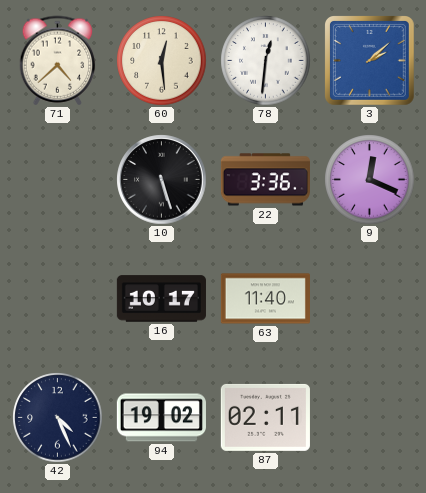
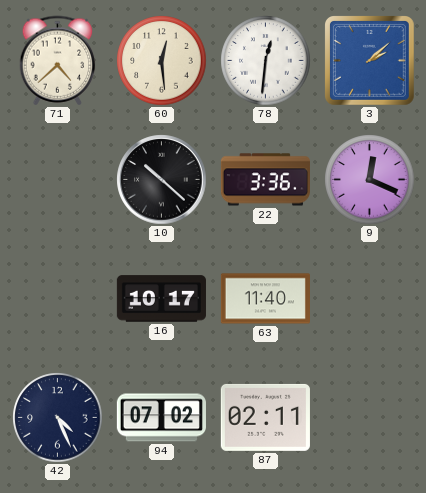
10: 5:27 -> 10:22
94: 19:02 -> 07:02
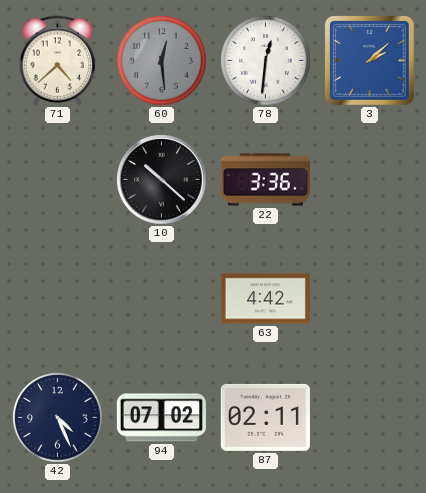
60 dial: cream -> grey
9: 12:19 -> none
16: 10:17 -> none
63: 11:40 -> 4:42
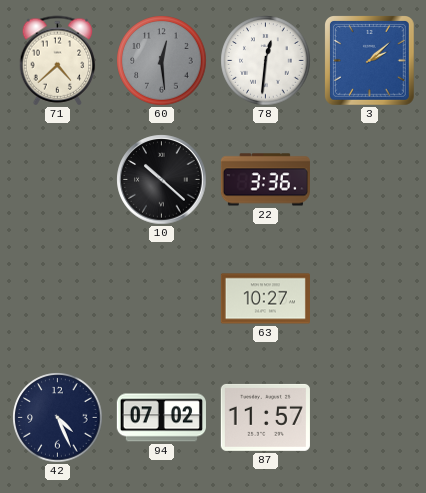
63: 4:42 -> 10:27
87: 02:11 -> 11:57
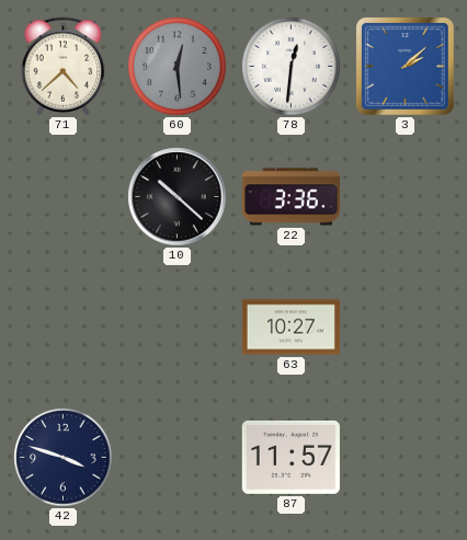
42: 4:26 -> 3:48
94: 07:02 -> none
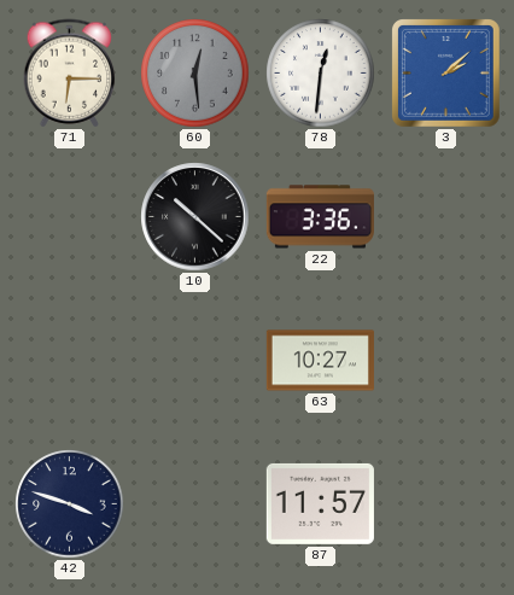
71: 4:38 -> 6:15
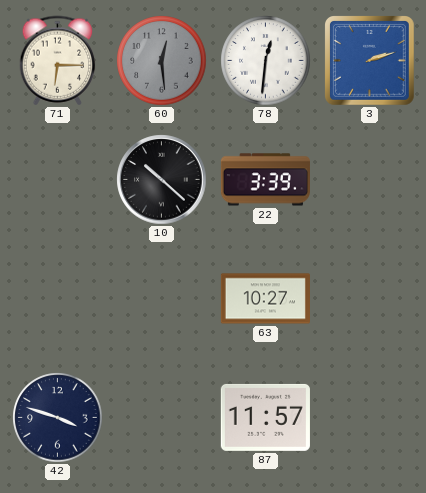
3: 2:08 -> 2:12
22: 3:36 -> 3:39
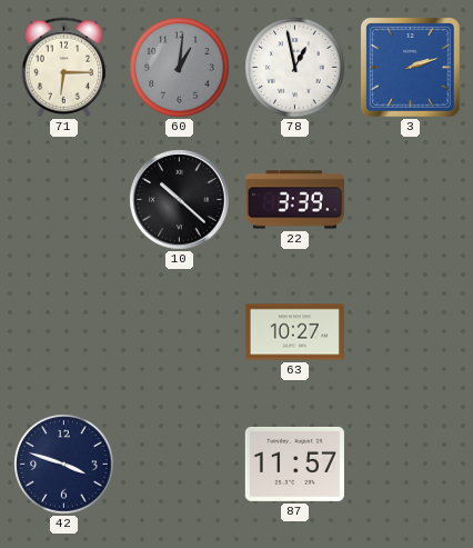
60: 12:29 -> 1:01
78: 12:31 -> 12:58
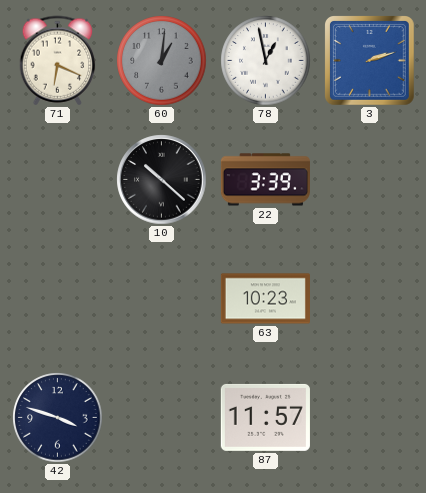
71: 6:15 -> 6:19
63: 10:27 -> 10:23
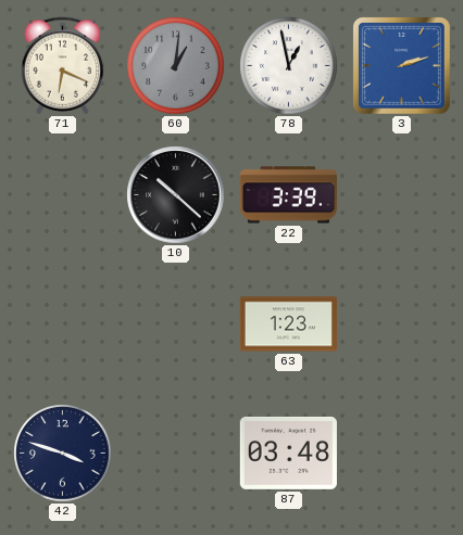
63: 10:23 -> 1:23
87: 11:57 -> 03:48
